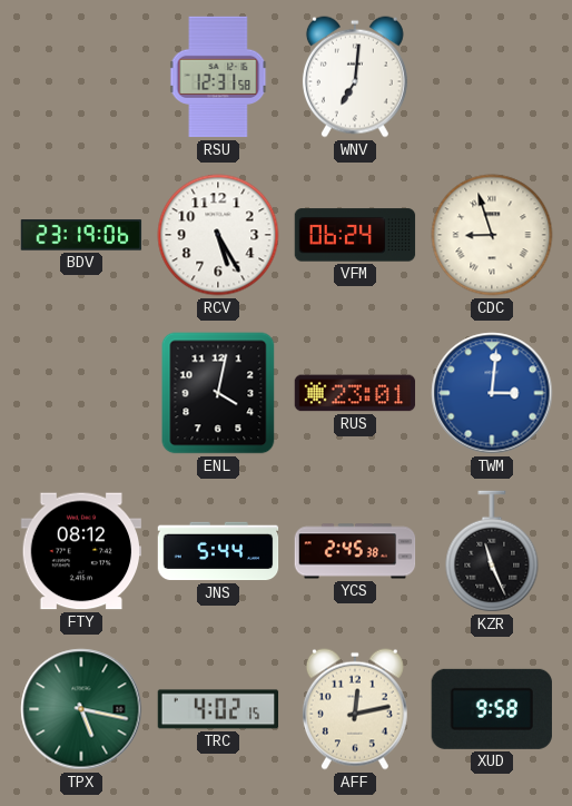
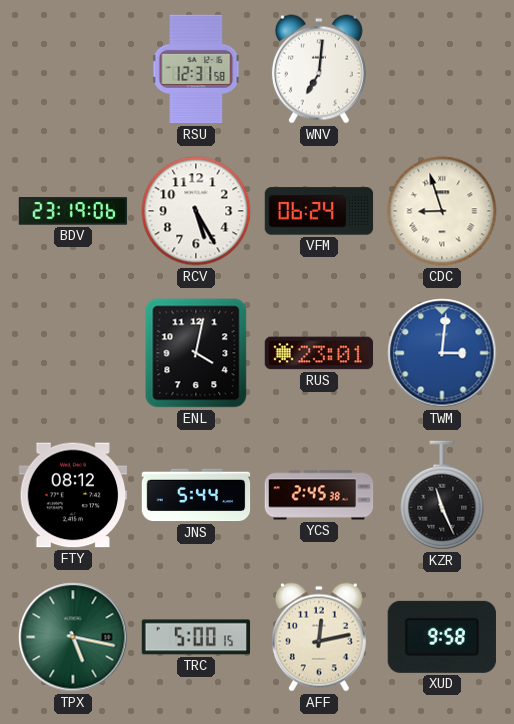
TRC: 4:02 -> 5:00
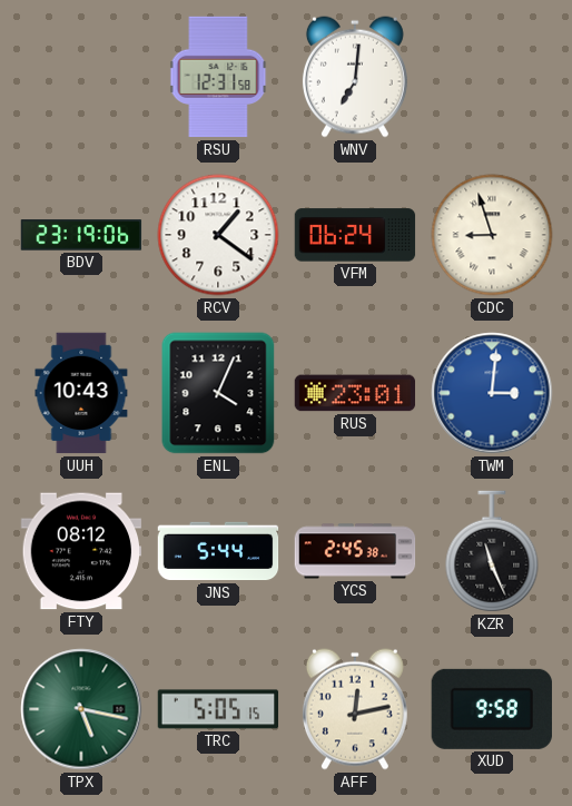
RCV: 5:25 -> 1:21
UUH: none -> 10:43
ENL: 4:02 -> 4:04
TRC: 5:00 -> 5:05
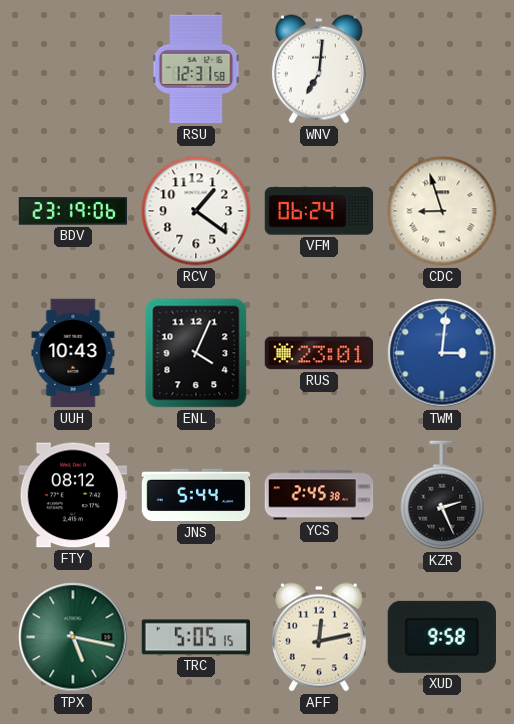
KZR: 11:26 -> 2:26
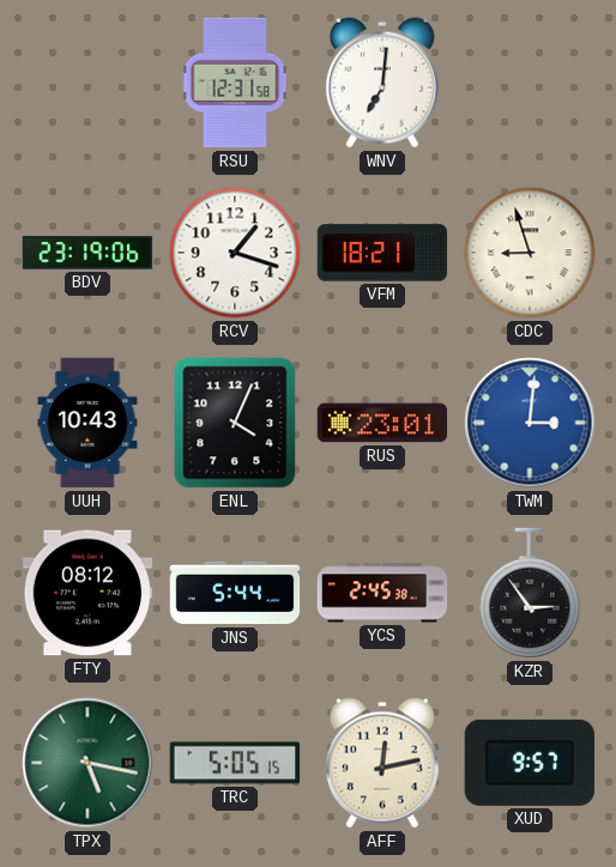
RCV: 1:21 -> 1:18
VFM: 06:24 -> 18:21
KZR: 2:26 -> 2:54
XUD: 9:58 -> 9:57
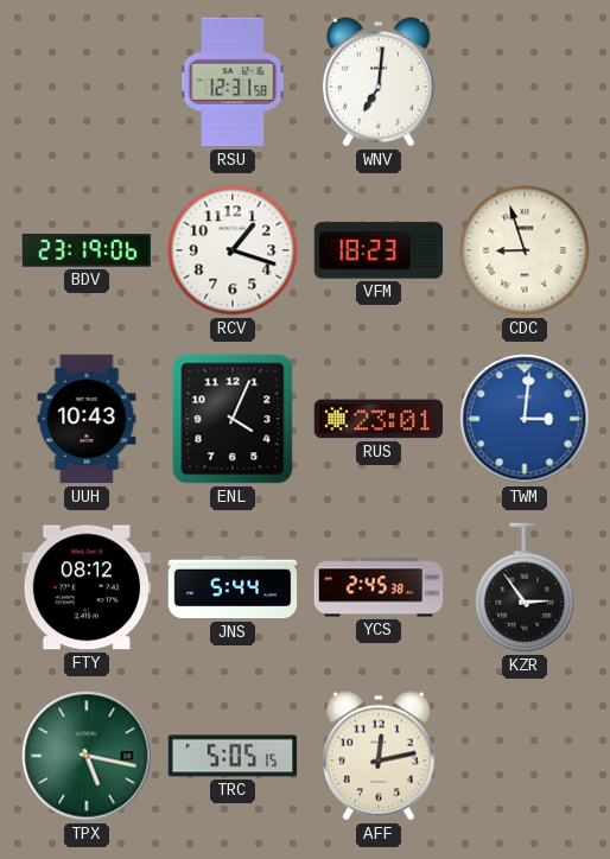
VFM: 18:21 -> 18:23
XUD: 9:57 -> none
